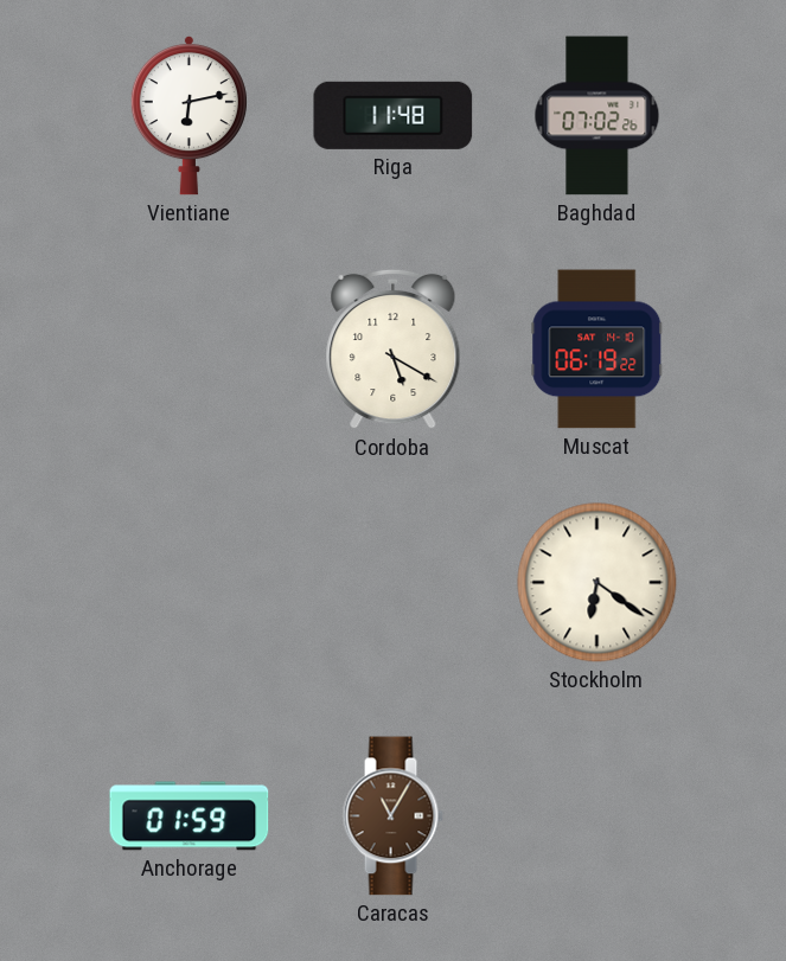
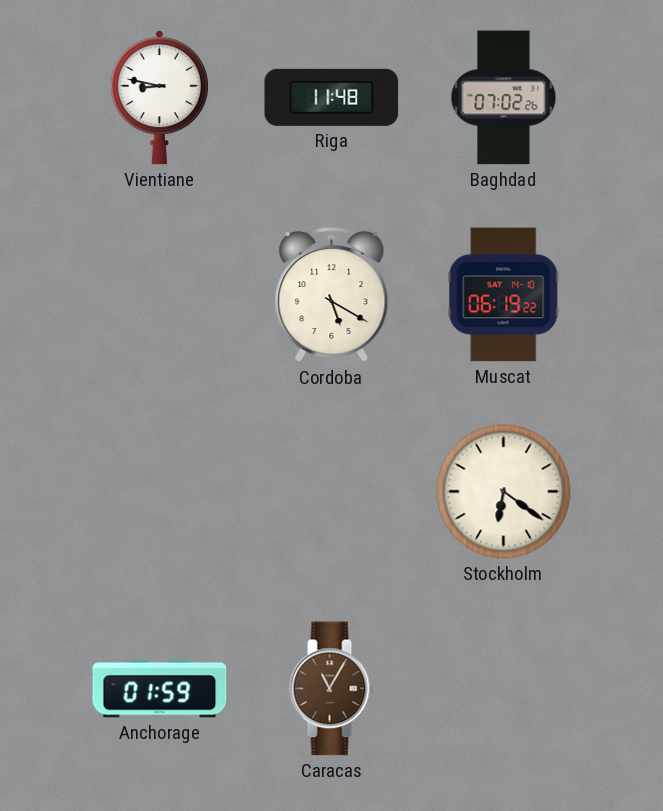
Vientiane: 6:13 -> 8:47
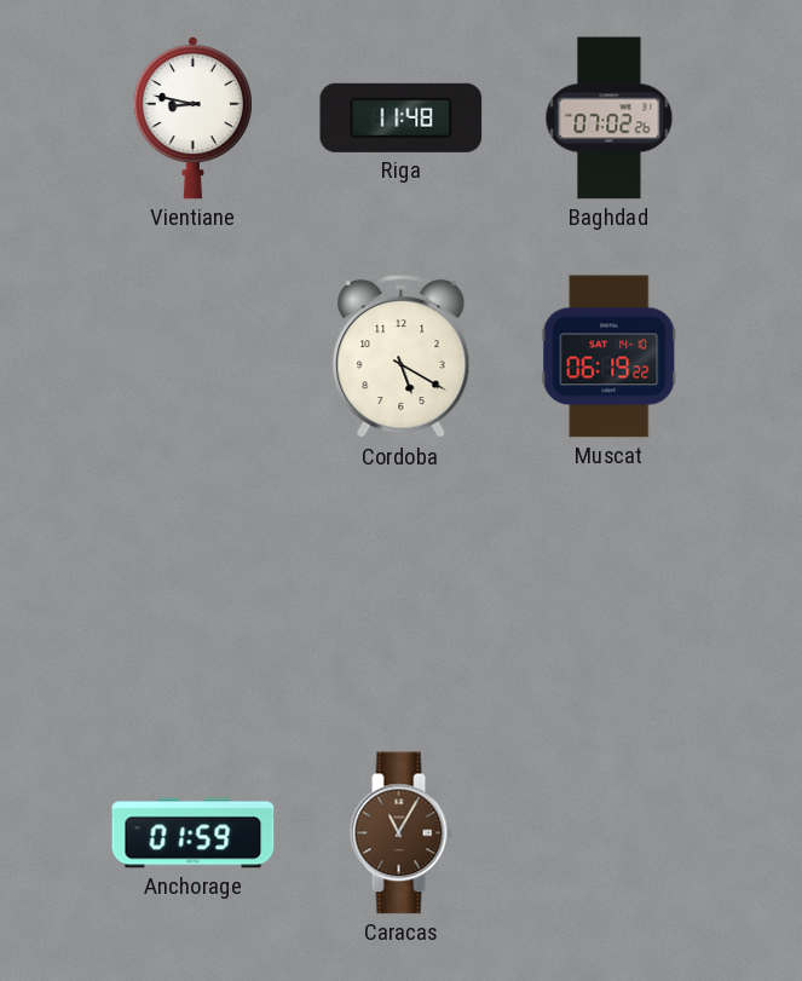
Stockholm: 6:21 -> none
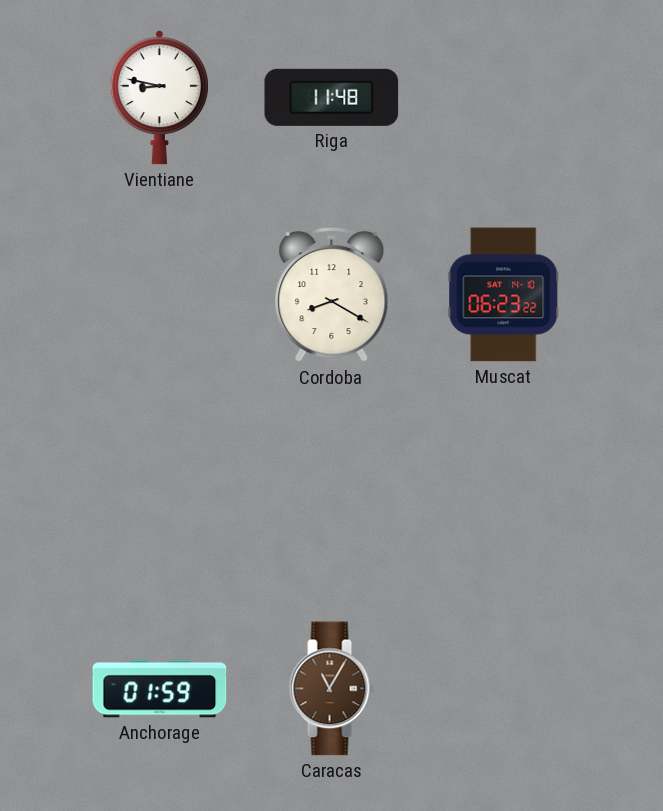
Baghdad: 07:02 -> none
Cordoba: 5:20 -> 8:20
Muscat: 06:19 -> 06:23
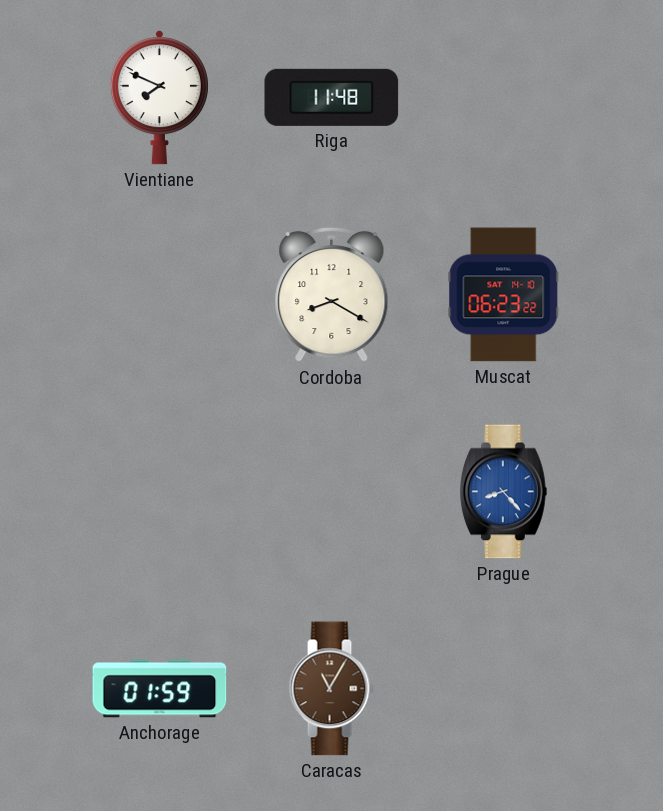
Vientiane: 8:47 -> 7:49
Prague: none -> 8:23
